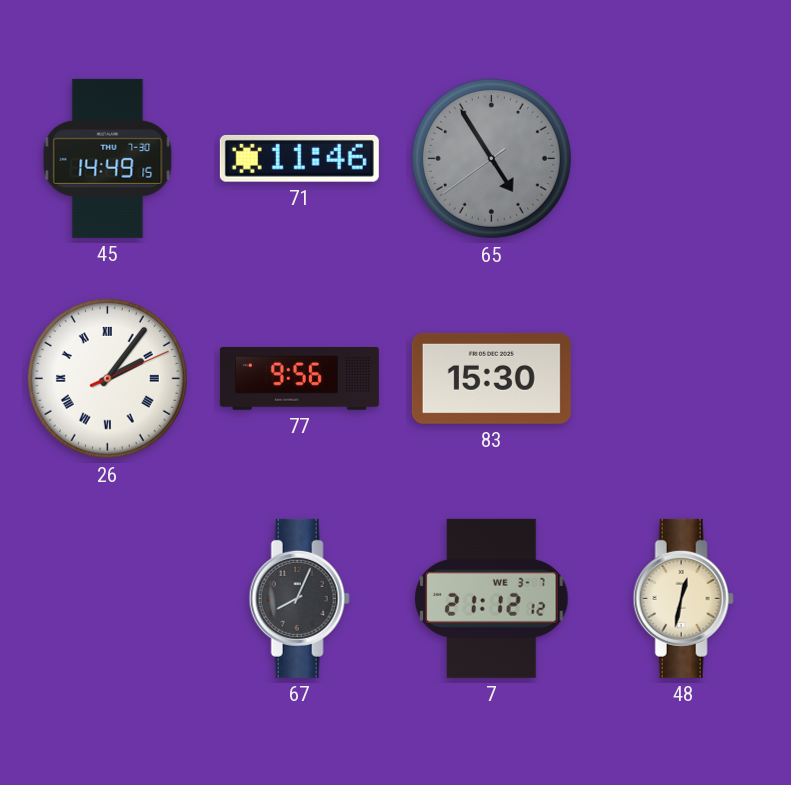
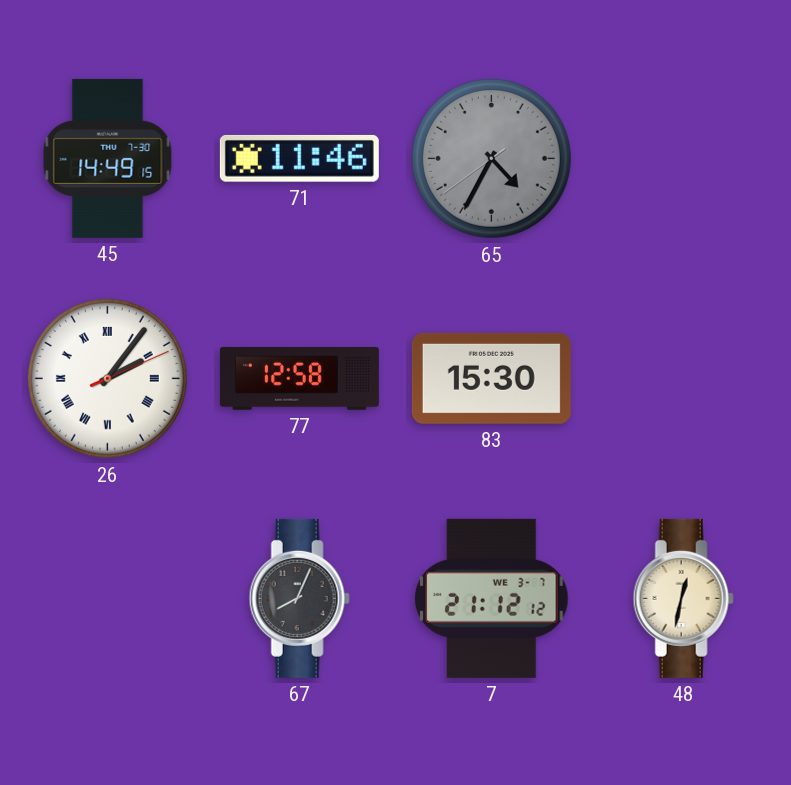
65: 4:54 -> 4:34
77: 9:56 -> 12:58
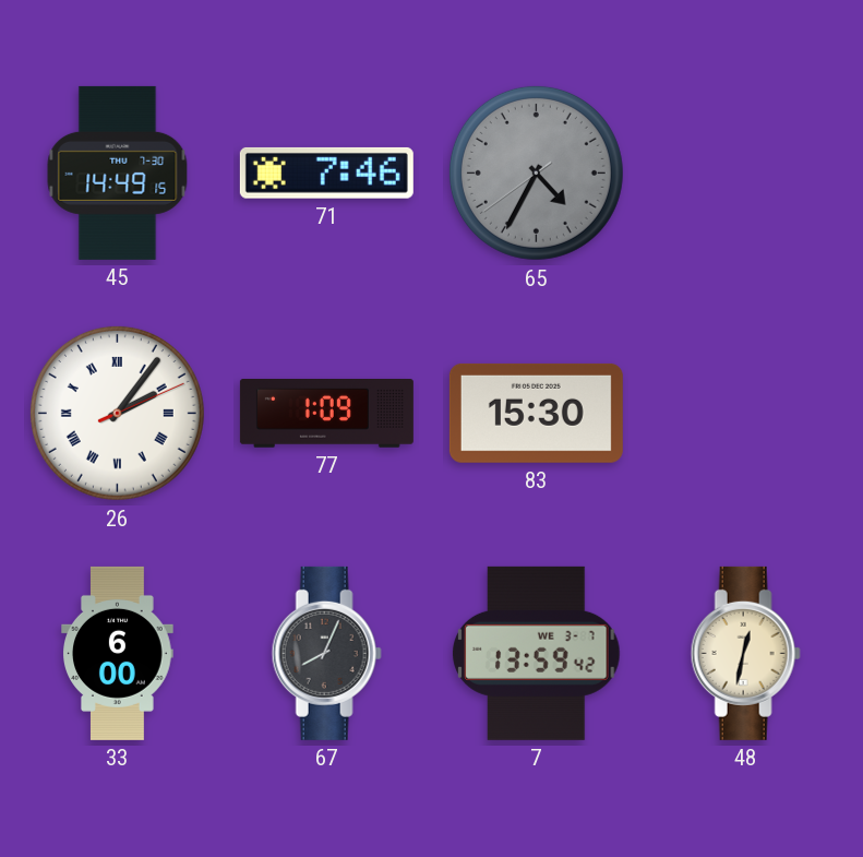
71: 11:46 -> 7:46
77: 12:58 -> 1:09
33: none -> 6:00
7: 21:12 -> 13:59
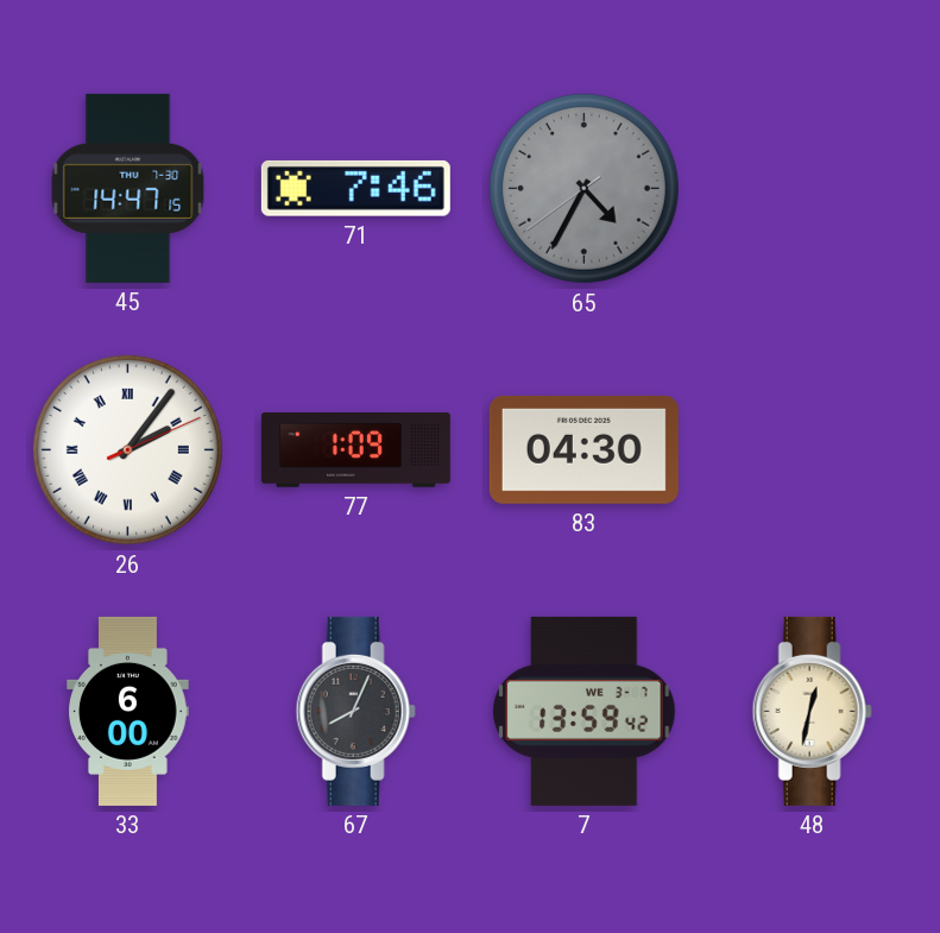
45: 14:49 -> 14:47
83: 15:30 -> 04:30
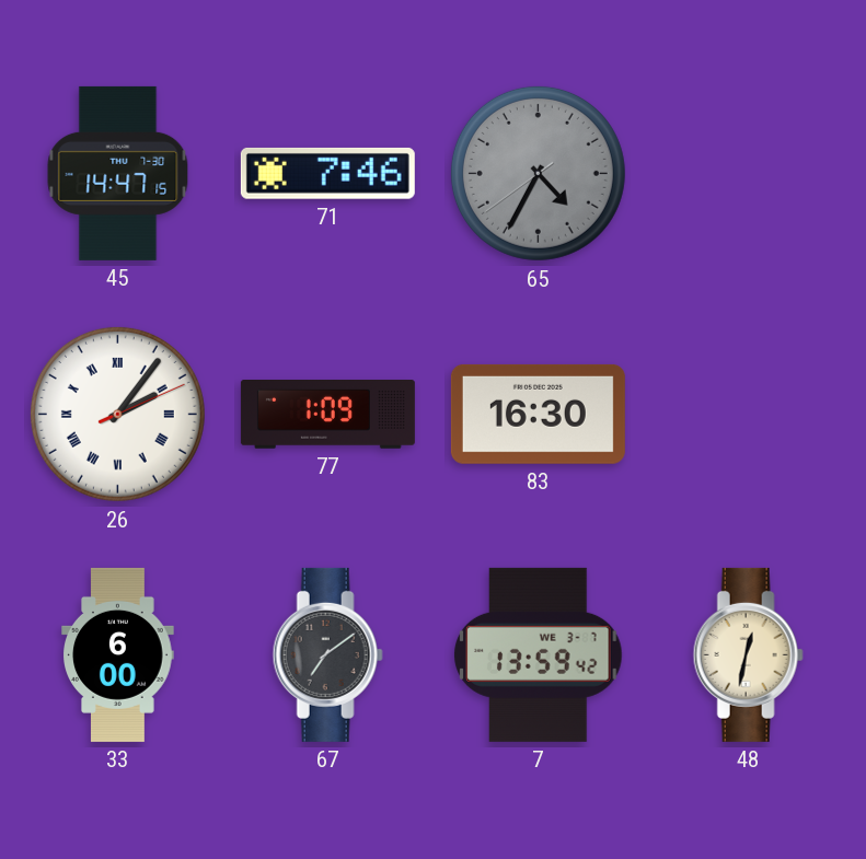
83: 04:30 -> 16:30
67: 8:04 -> 7:09
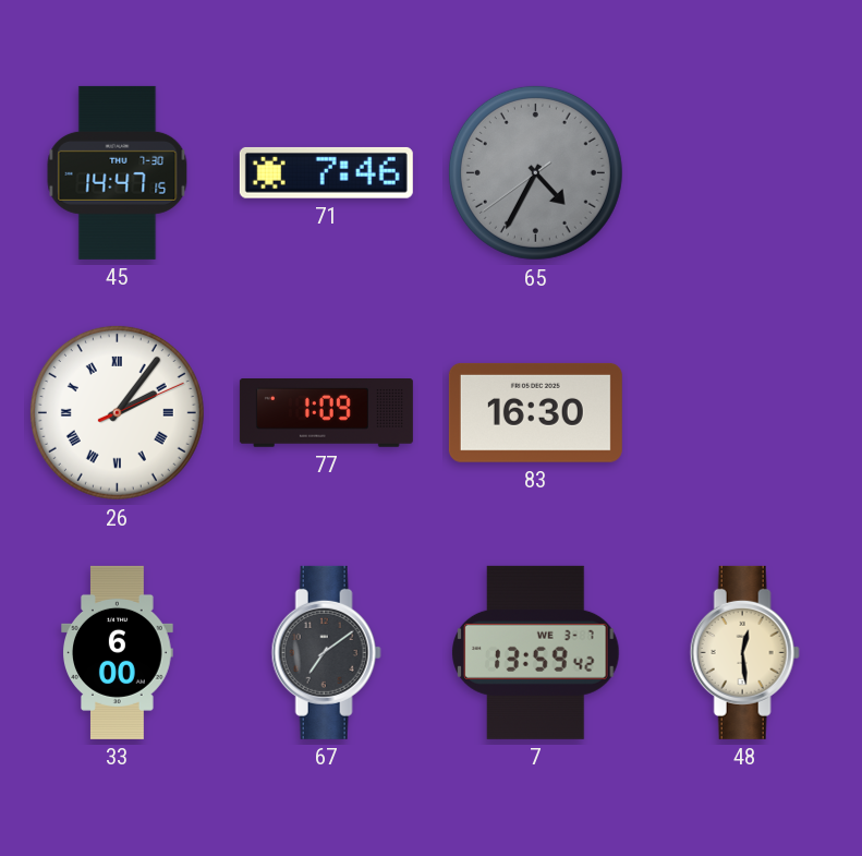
48: 12:32 -> 12:29
